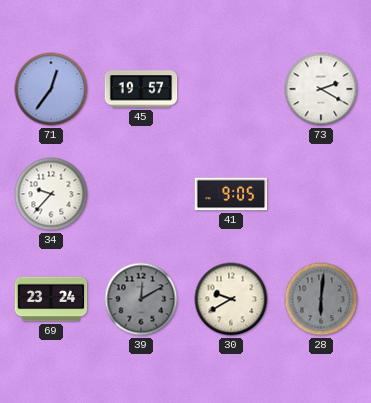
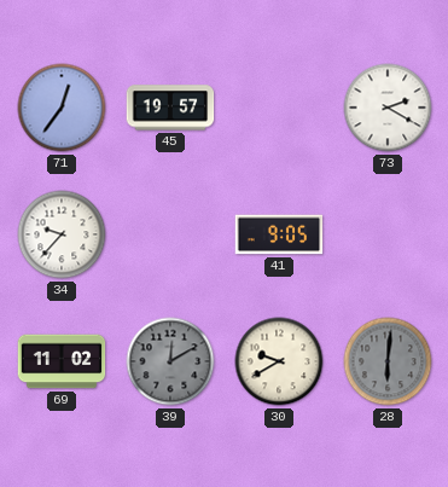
69: 23:24 -> 11:02
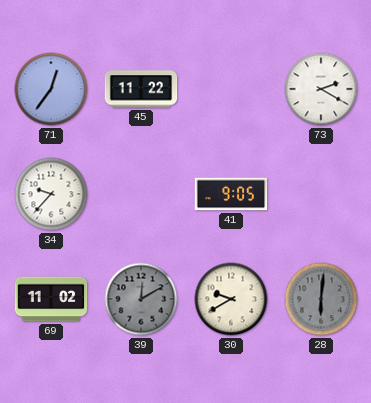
45: 19:57 -> 11:22
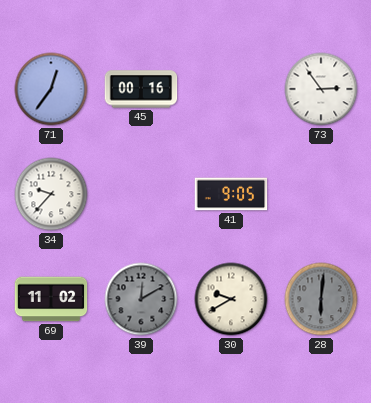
45: 11:22 -> 00:16
73: 2:20 -> 2:54
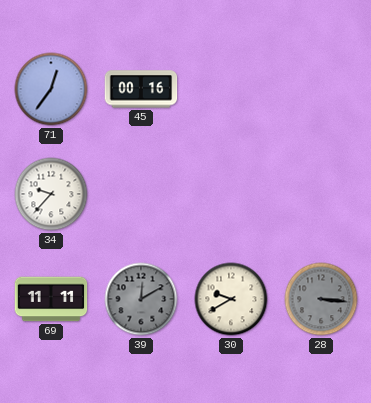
73: 2:54 -> none
41: 9:05 -> none
69: 11:02 -> 11:11
28: 6:01 -> 3:16
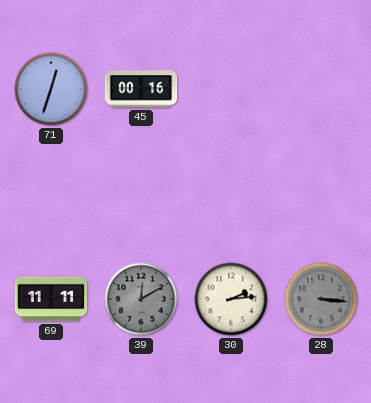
71: 12:36 -> 12:33
34: 9:37 -> none
30: 9:40 -> 2:14
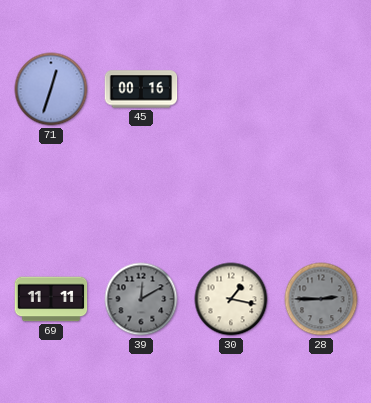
30: 2:14 -> 1:17
28: 3:16 -> 2:45
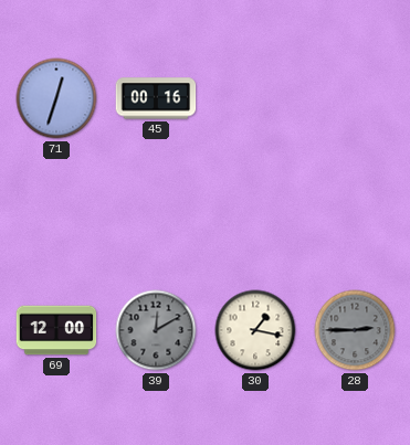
69: 11:11 -> 12:00
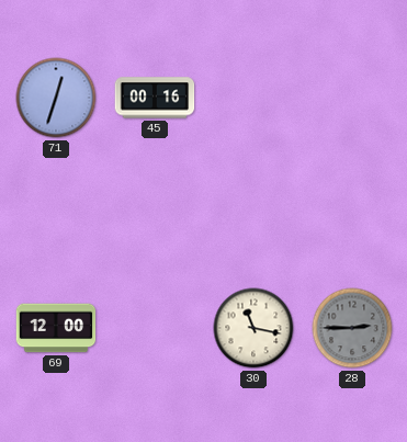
39: 12:10 -> none
30: 1:17 -> 11:17
